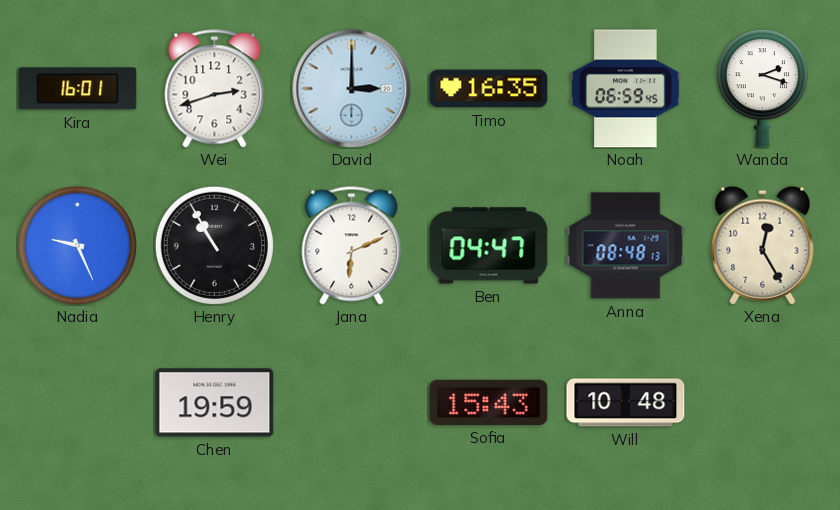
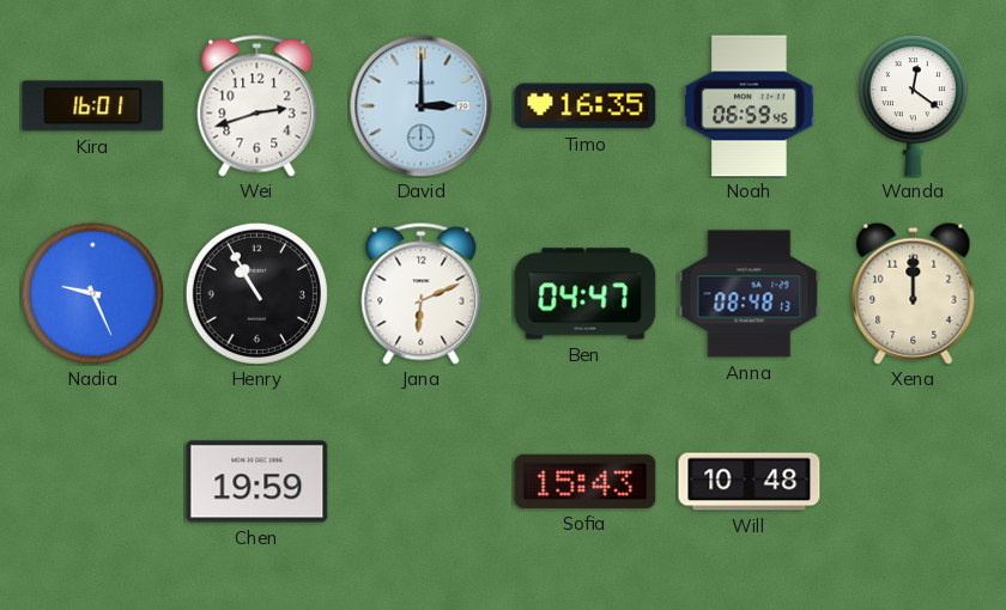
Wanda: 2:18 -> 12:21
Xena: 12:25 -> 12:00
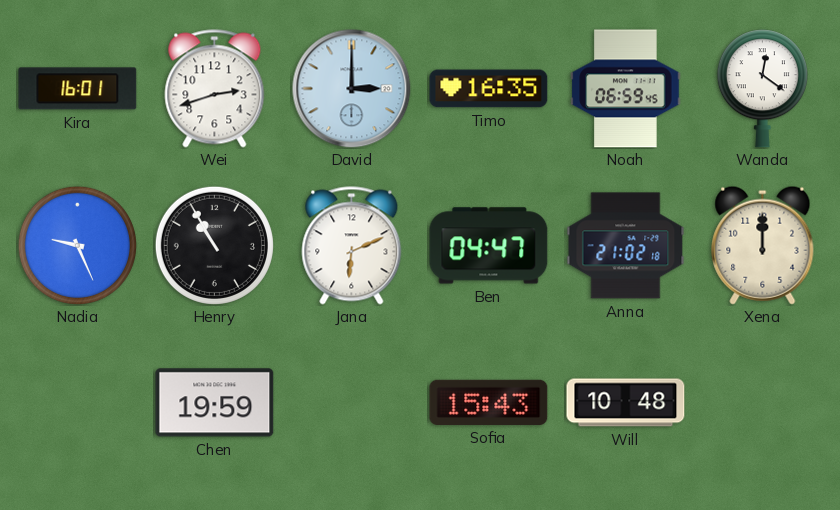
Anna: 08:48 -> 21:02
